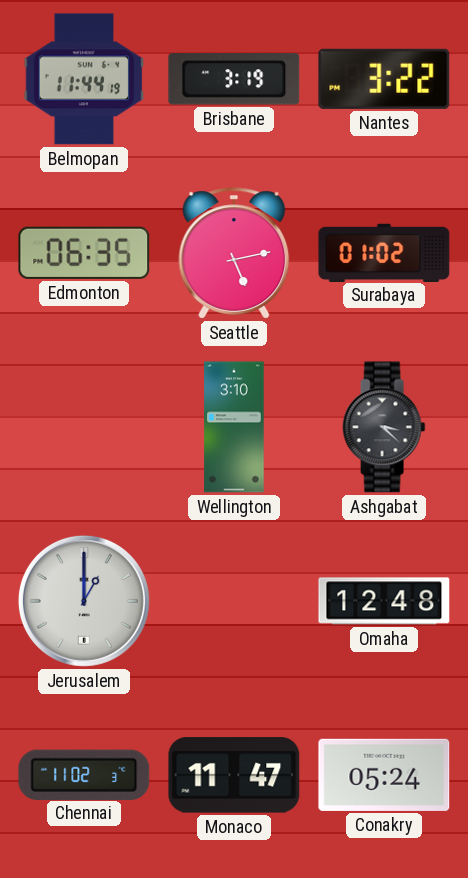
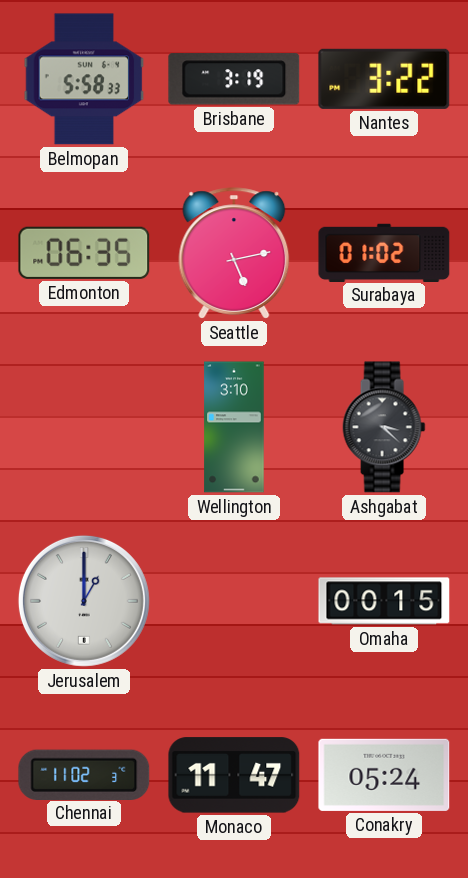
Belmopan: 11:44 -> 5:58
Omaha: 12:48 -> 00:15
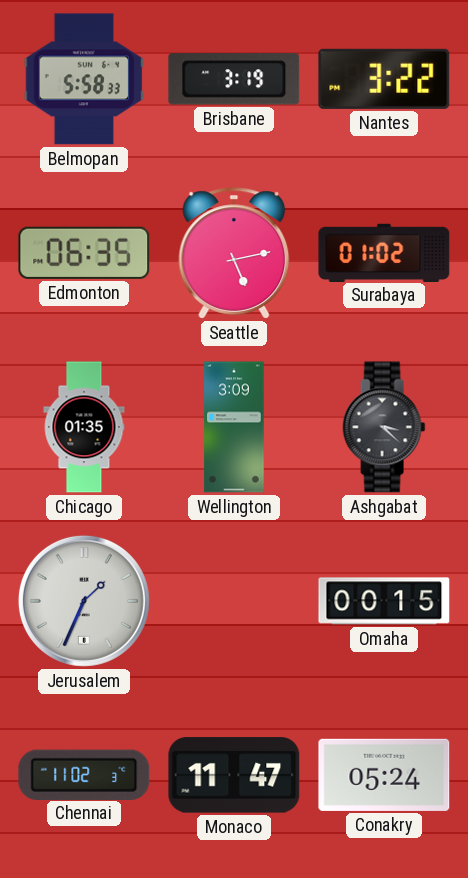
Chicago: none -> 01:35
Wellington: 3:10 -> 3:09
Jerusalem: 1:00 -> 1:34
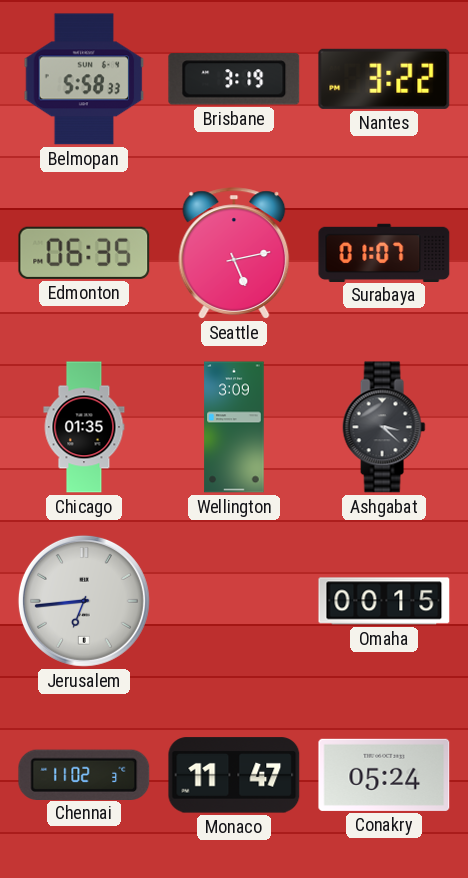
Surabaya: 01:02 -> 01:07
Jerusalem: 1:34 -> 6:44
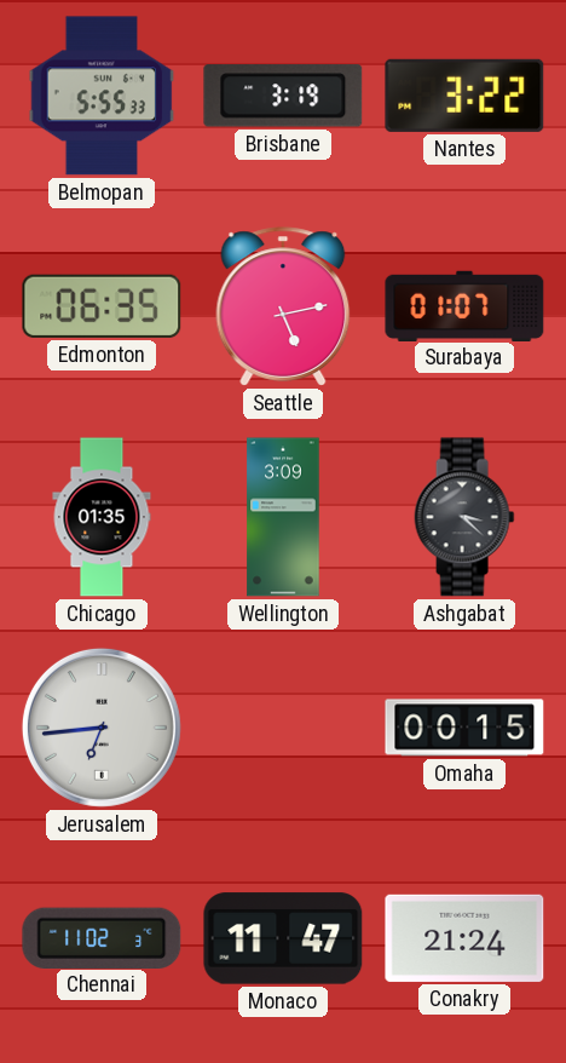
Belmopan: 5:58 -> 5:55
Conakry: 05:24 -> 21:24
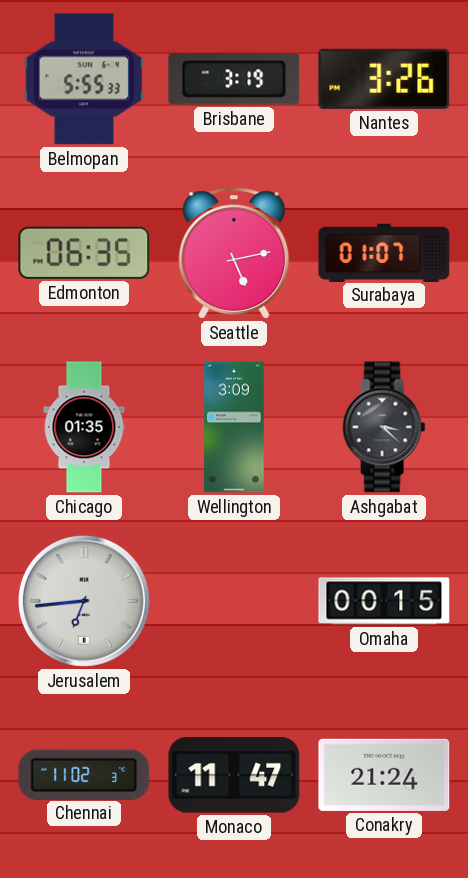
Nantes: 3:22 -> 3:26
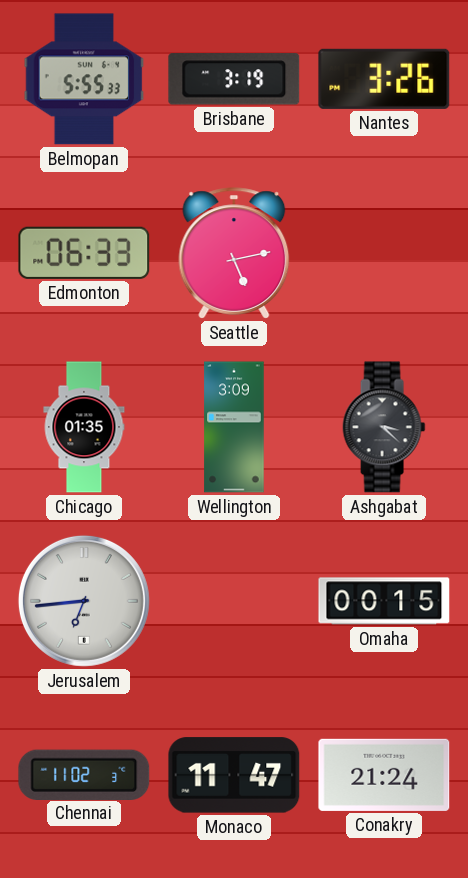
Edmonton: 06:35 -> 06:33
Surabaya: 01:07 -> none
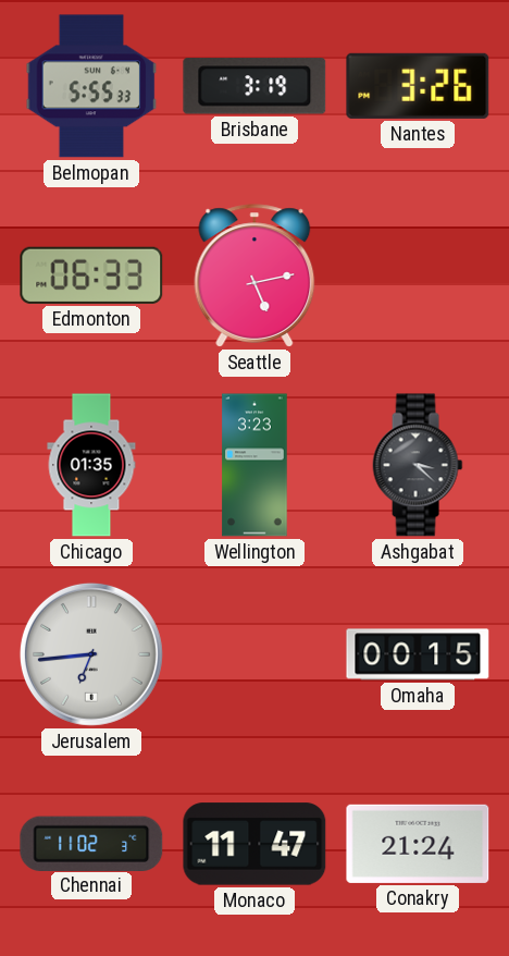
Wellington: 3:09 -> 3:23
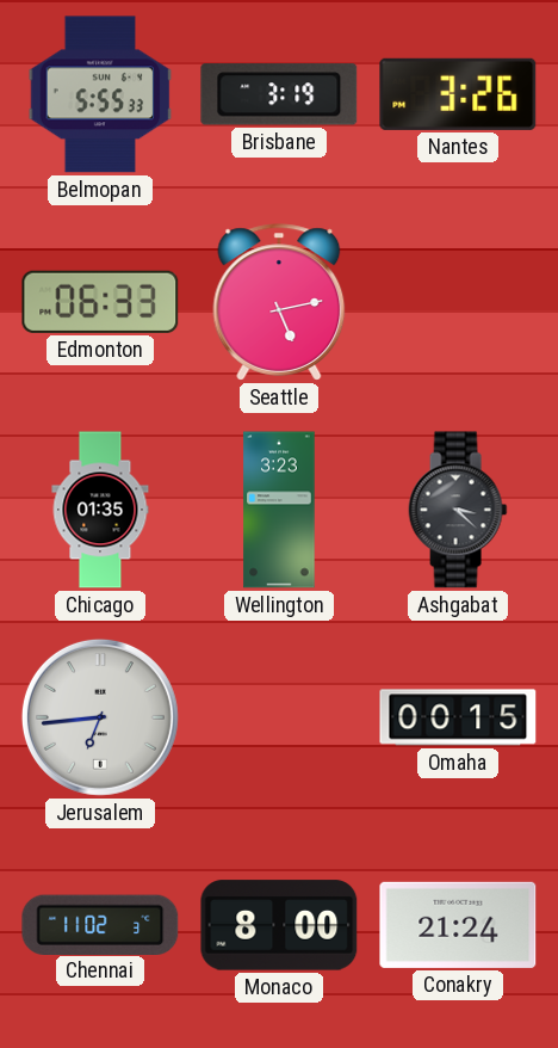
Monaco: 11:47 -> 8:00
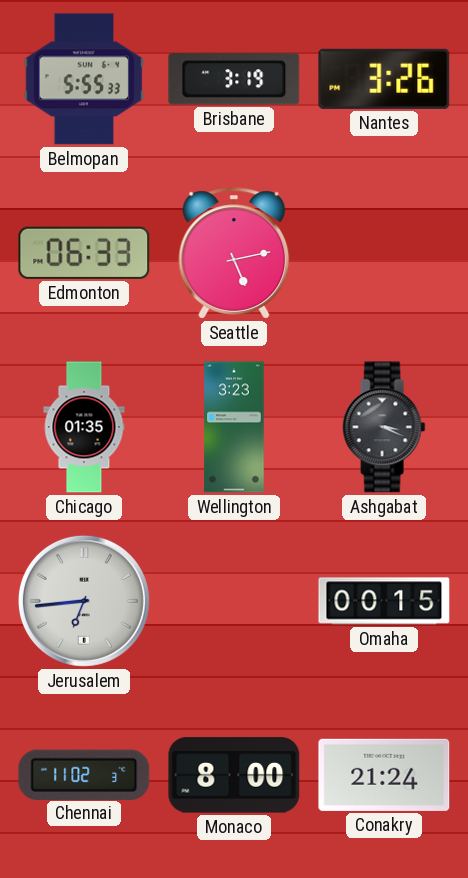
Ashgabat: 3:22 -> 3:19
